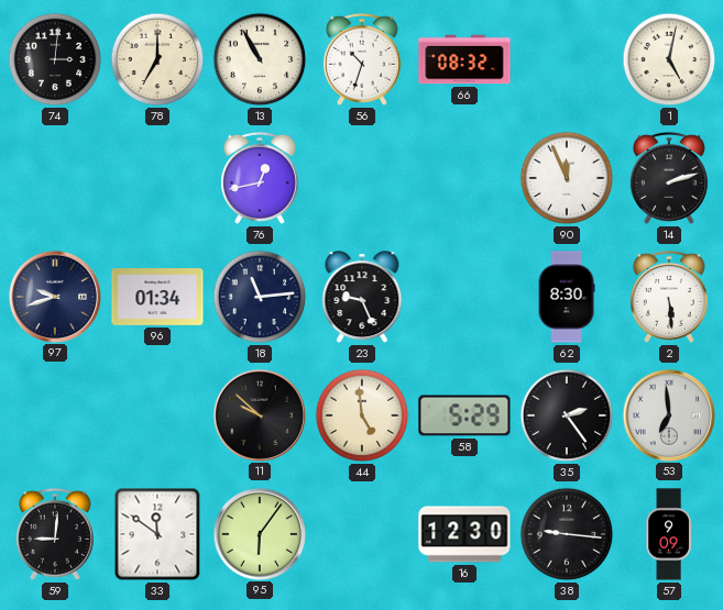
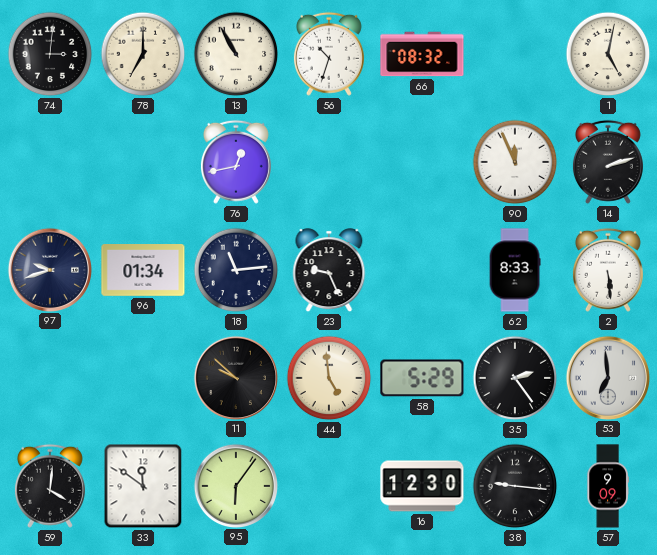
62: 8:30 -> 8:33
59: 9:01 -> 4:01
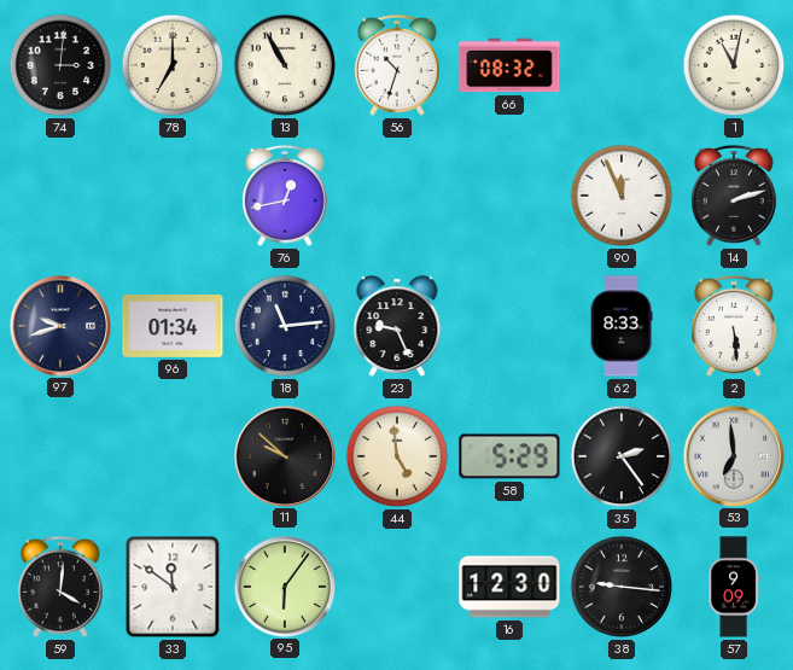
1: 5:02 -> 11:02
